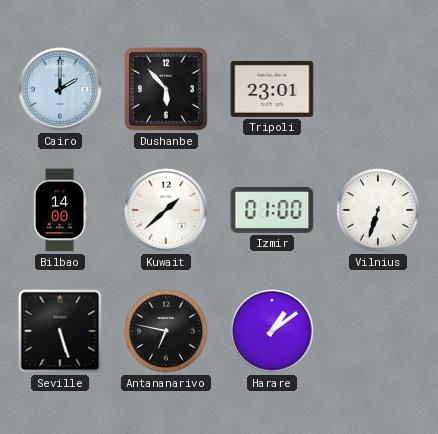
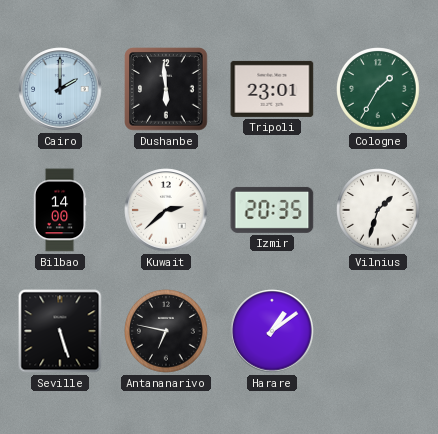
Dushanbe: 5:53 -> 5:59
Cologne: none -> 1:35
Kuwait: 1:38 -> 2:38
Izmir: 01:00 -> 20:35
Vilnius: 6:33 -> 1:33
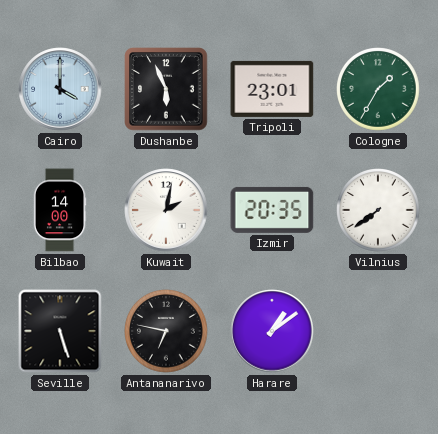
Cairo: 2:00 -> 4:00
Dushanbe: 5:59 -> 5:56
Kuwait: 2:38 -> 2:02
Vilnius: 1:33 -> 7:39
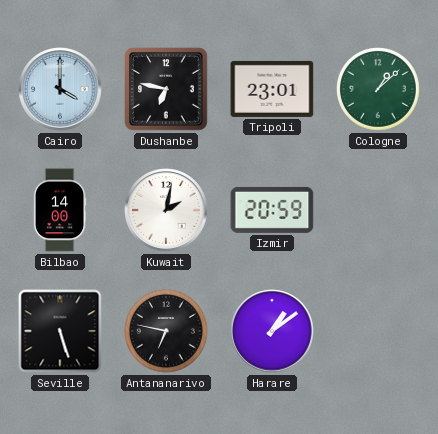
Dushanbe: 5:56 -> 6:47
Cologne: 1:35 -> 1:08
Izmir: 20:35 -> 20:59
Vilnius: 7:39 -> none
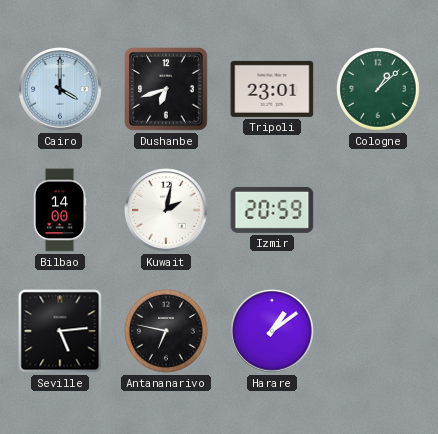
Dushanbe: 6:47 -> 6:42
Seville: 5:27 -> 5:14
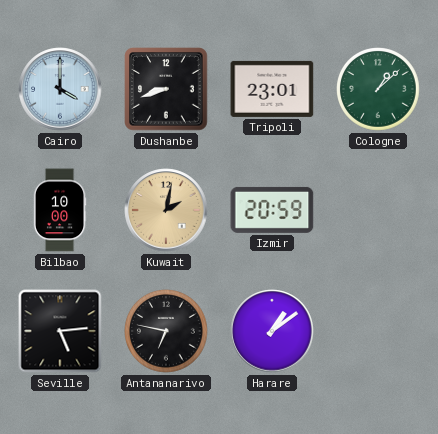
Dushanbe: 6:42 -> 8:42
Bilbao: 14:00 -> 10:00
Kuwait dial: white -> champagne
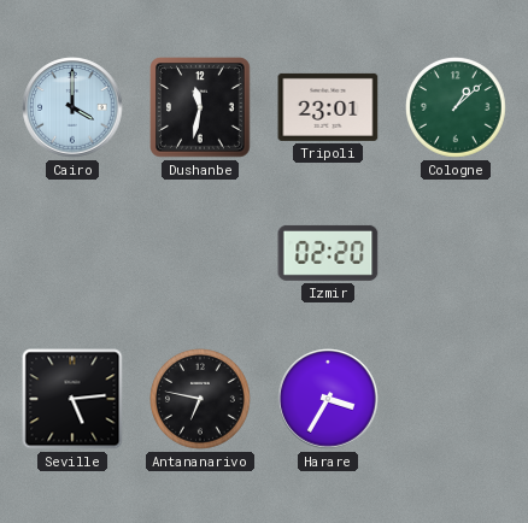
Dushanbe: 8:42 -> 11:32
Bilbao: 10:00 -> none
Kuwait: 2:02 -> none
Izmir: 20:59 -> 02:20
Harare: 1:09 -> 3:35
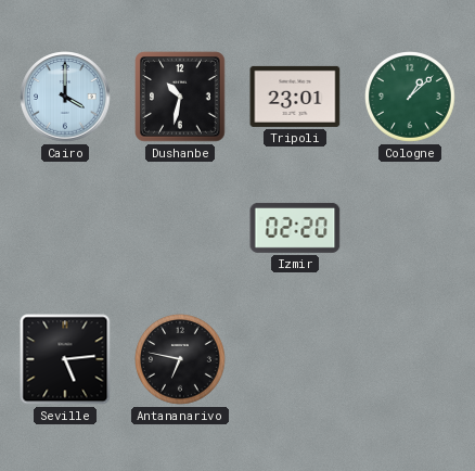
Dushanbe: 11:32 -> 10:32
Harare: 3:35 -> none
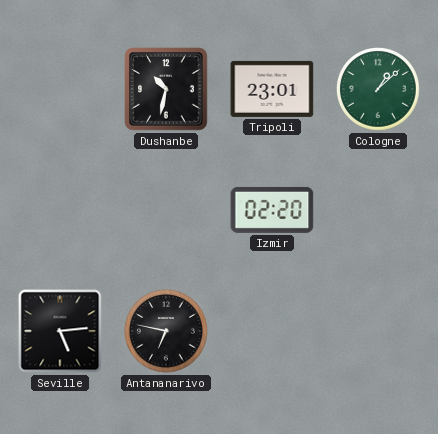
Cairo: 4:00 -> none
